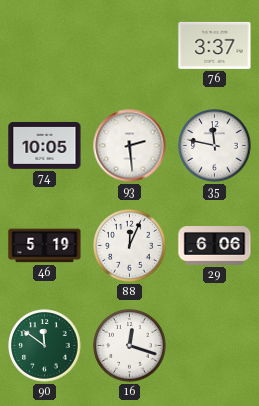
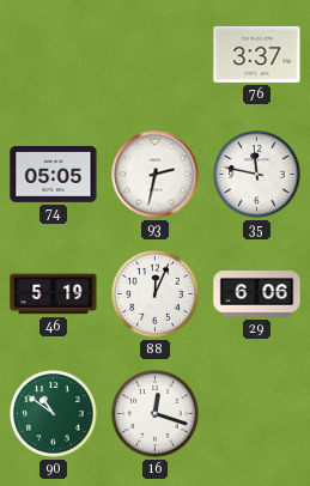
74: 10:05 -> 05:05
93: 2:29 -> 2:32
90: 11:51 -> 10:51
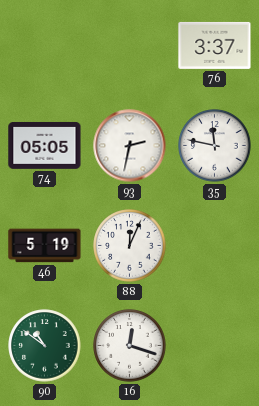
29: 6:06 -> none
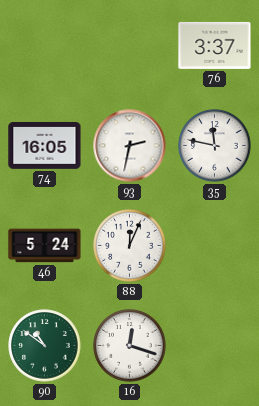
74: 05:05 -> 16:05
46: 5:19 -> 5:24
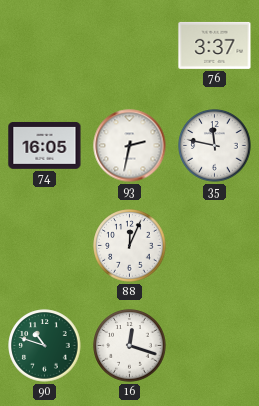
46: 5:24 -> none
90: 10:51 -> 10:48
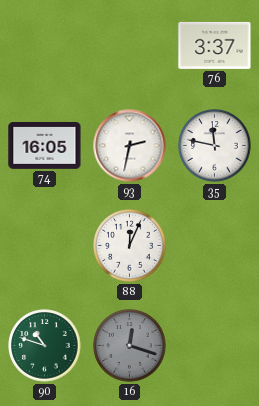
16 dial: white -> grey
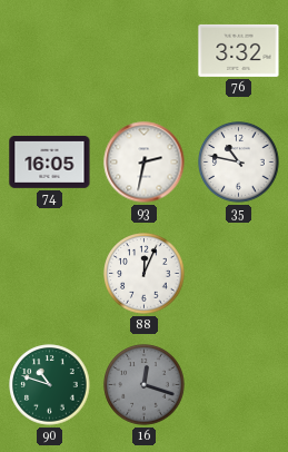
76: 3:37 -> 3:32
35: 11:47 -> 10:47
